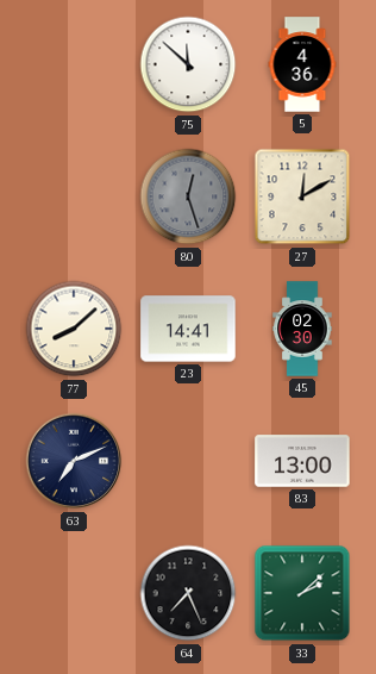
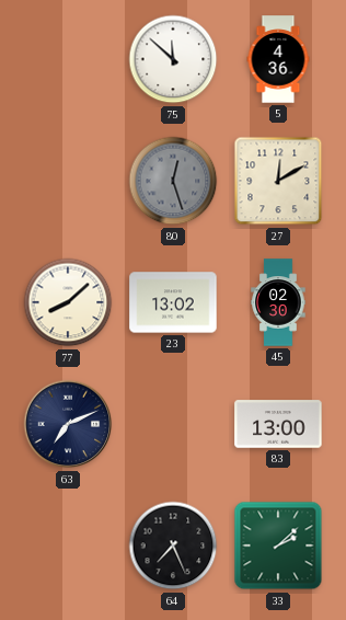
23: 14:41 -> 13:02
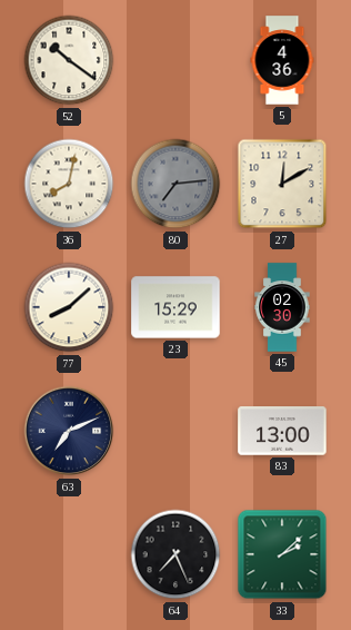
52: none -> 10:21
75: 11:52 -> none
36: none -> 8:02
80: 12:27 -> 7:14
23: 13:02 -> 15:29
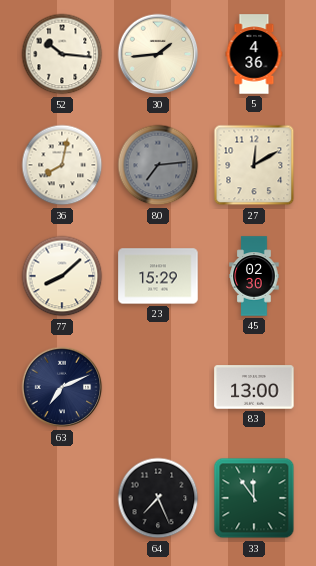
52: 10:21 -> 10:16
30: none -> 1:44
33: 2:08 -> 11:54
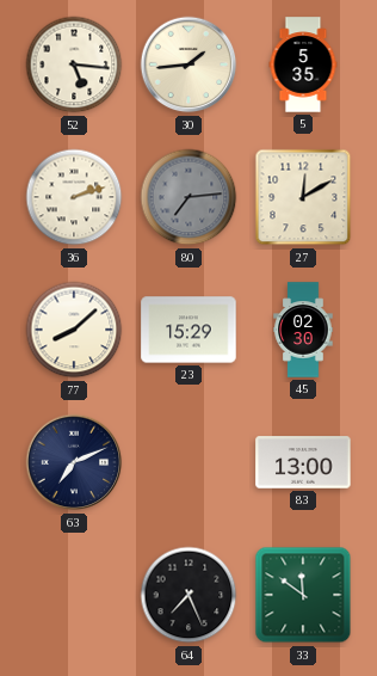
52: 10:16 -> 5:16
5: 4:36 -> 5:35
36: 8:02 -> 2:12
33: 11:54 -> 11:51
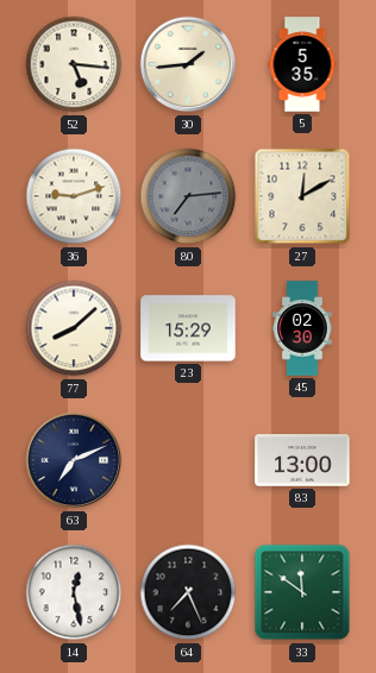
36: 2:12 -> 9:12
14: none -> 12:28
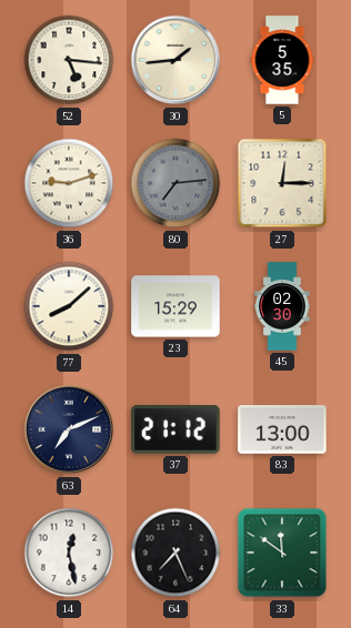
27: 12:10 -> 12:15
37: none -> 21:12
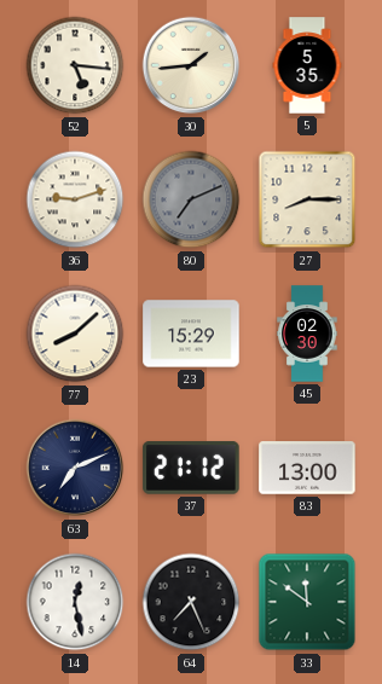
80: 7:14 -> 7:11
27: 12:15 -> 8:15
